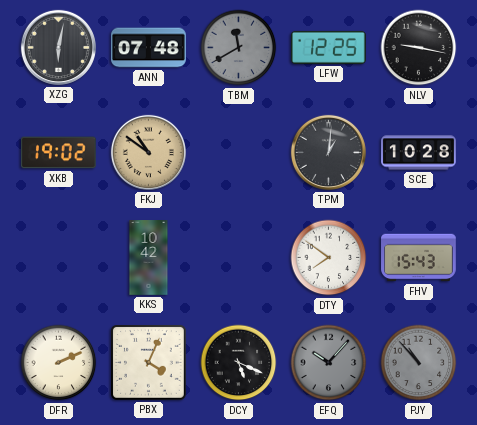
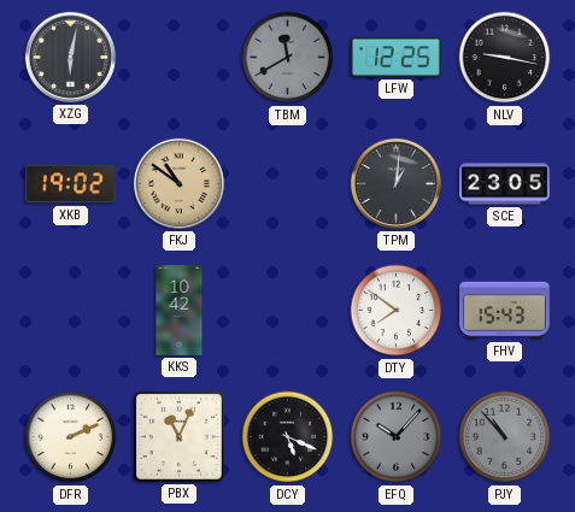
ANN: 07:48 -> none
SCE: 10:28 -> 23:05
PBX: 4:04 -> 11:04
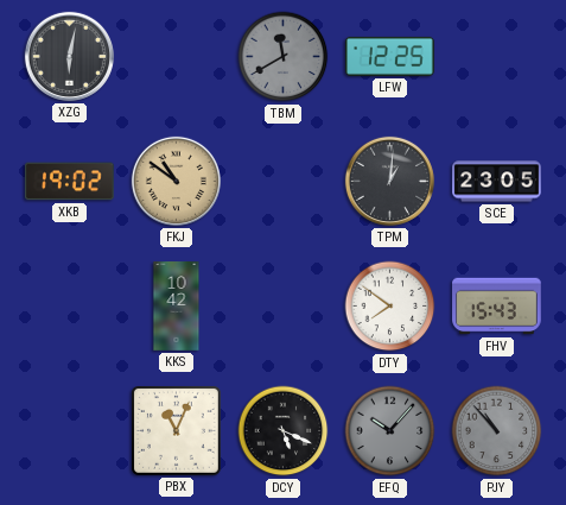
NLV: 9:17 -> none
DFR: 2:11 -> none
